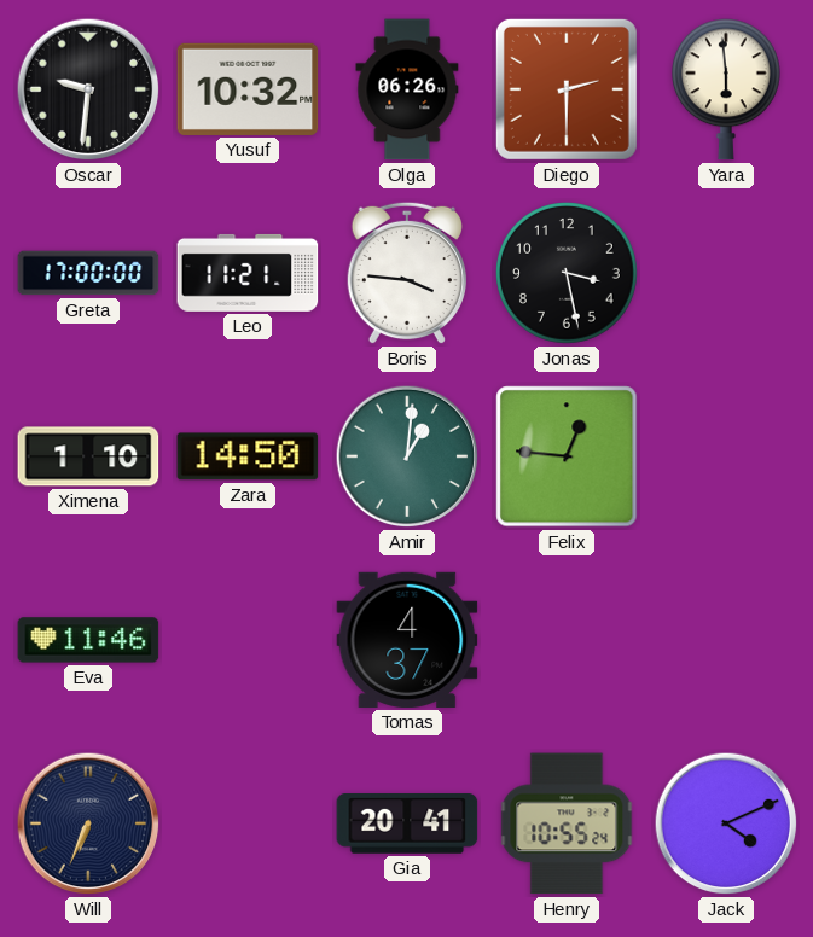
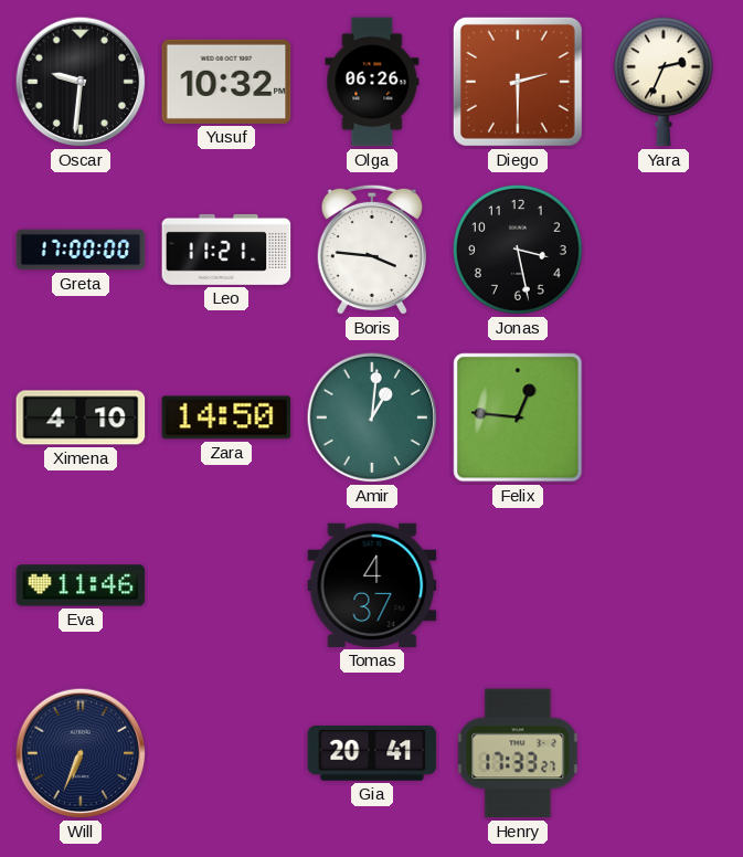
Yara: 5:59 -> 2:34
Ximena: 1:10 -> 4:10
Henry: 10:55 -> 17:33
Jack: 4:11 -> none
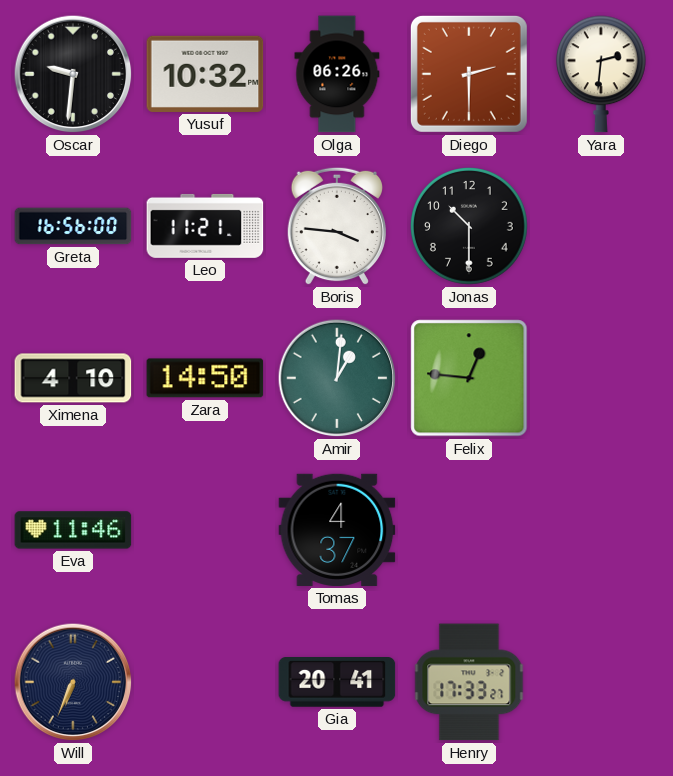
Yara: 2:34 -> 2:31
Greta: 17:00 -> 16:56
Jonas: 3:28 -> 10:30
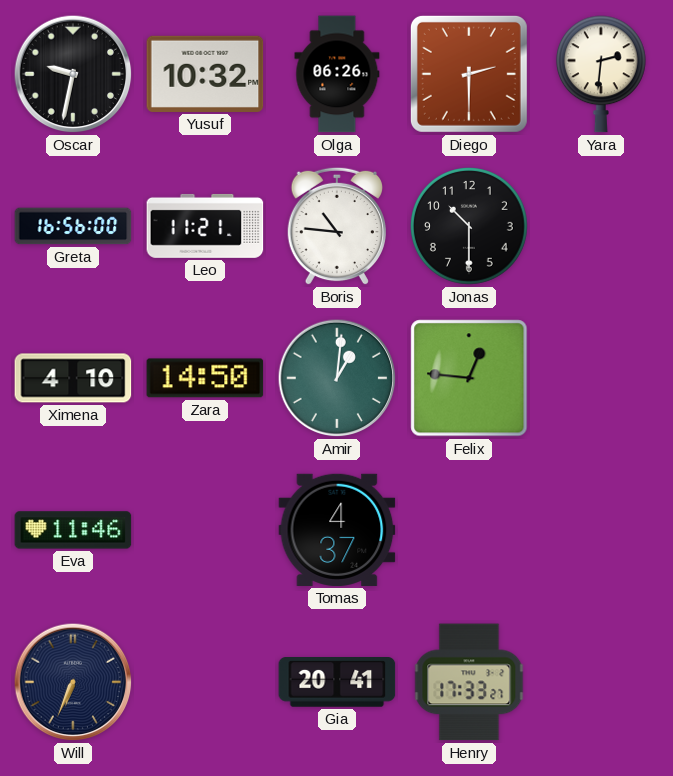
Oscar: 9:31 -> 9:32
Boris: 3:46 -> 10:46
